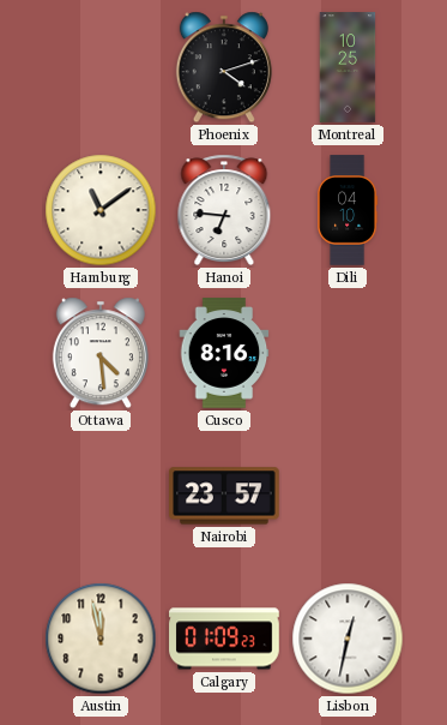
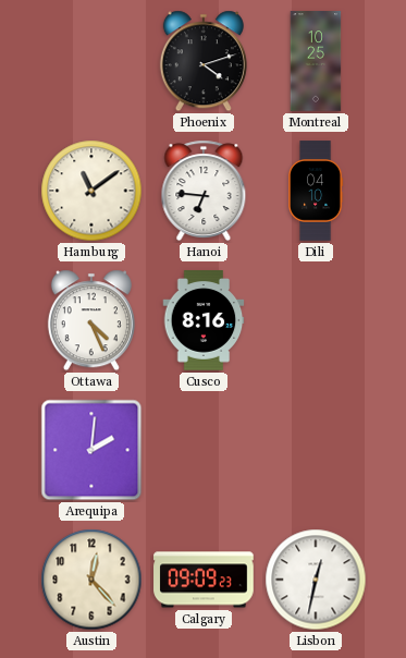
Ottawa: 4:29 -> 4:26
Arequipa: none -> 2:01
Nairobi: 23:57 -> none
Austin: 11:58 -> 12:23
Calgary: 01:09 -> 09:09
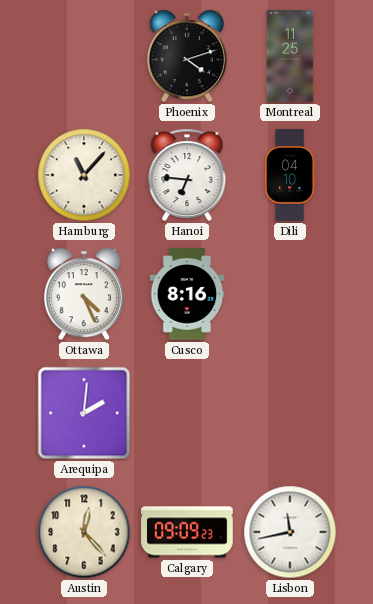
Montreal: 10:25 -> 11:25
Hamburg: 11:09 -> 11:07
Lisbon: 12:32 -> 11:43
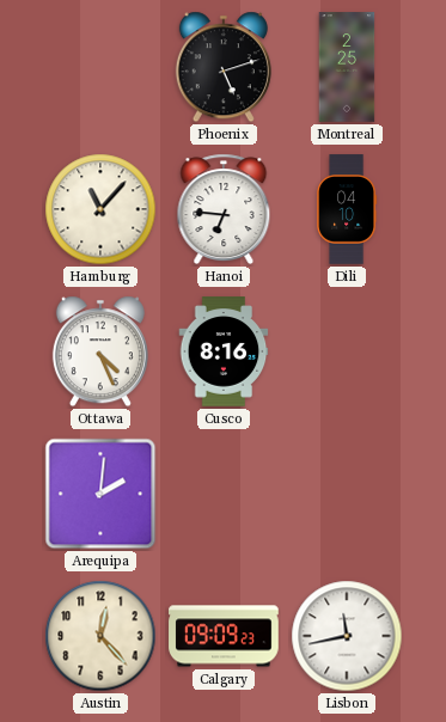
Phoenix: 4:12 -> 5:12
Montreal: 11:25 -> 2:25
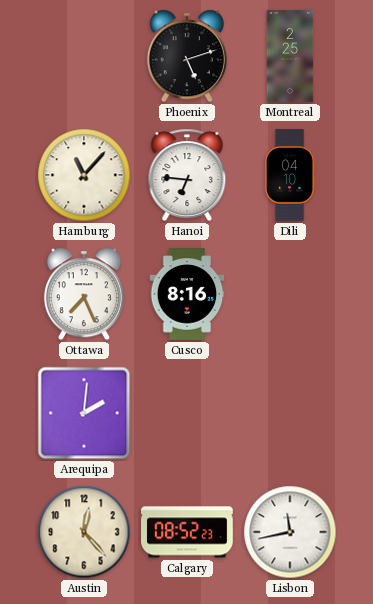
Ottawa: 4:26 -> 7:26
Calgary: 09:09 -> 08:52
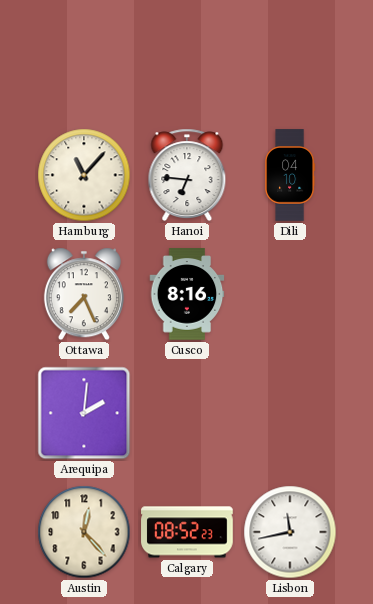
Phoenix: 5:12 -> none
Montreal: 2:25 -> none
